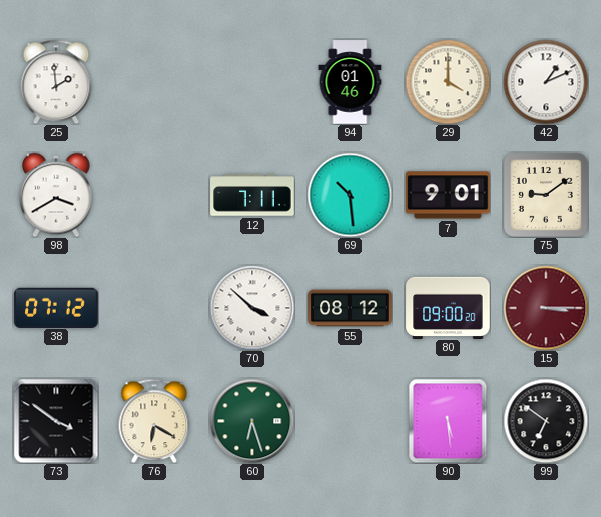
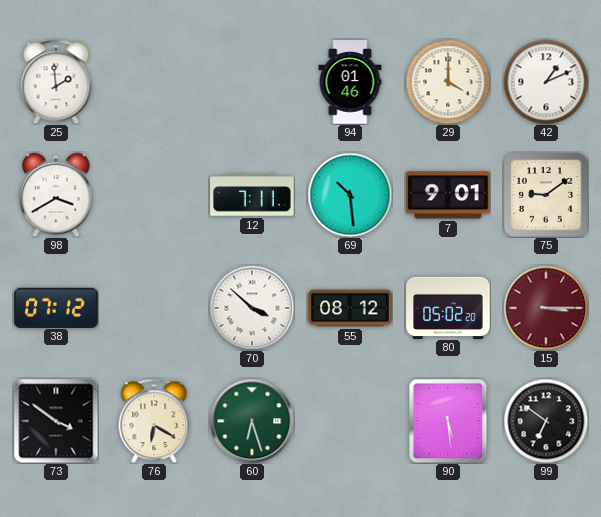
80: 09:00 -> 05:02
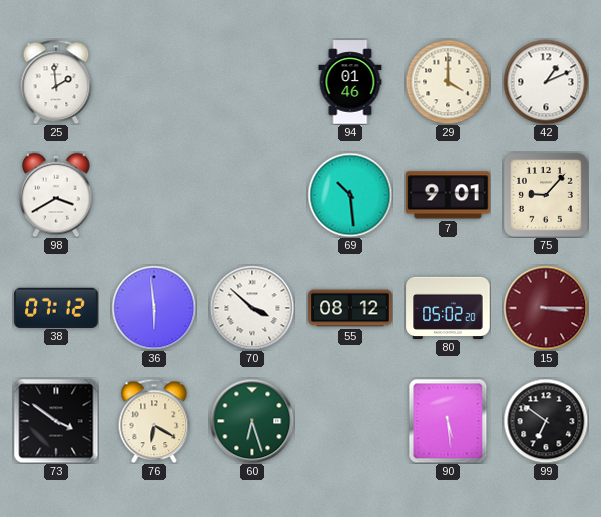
12: 7:11 -> none
75: 9:09 -> 9:07
36: none -> 5:59
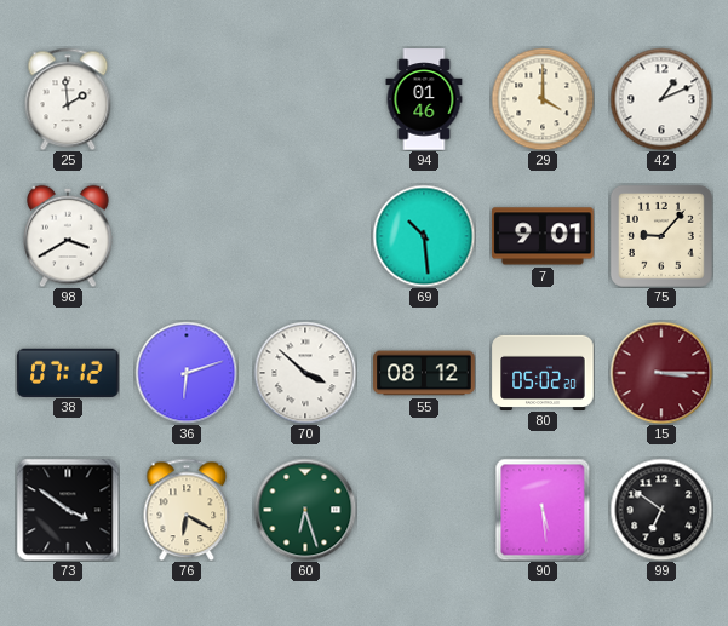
36: 5:59 -> 6:12
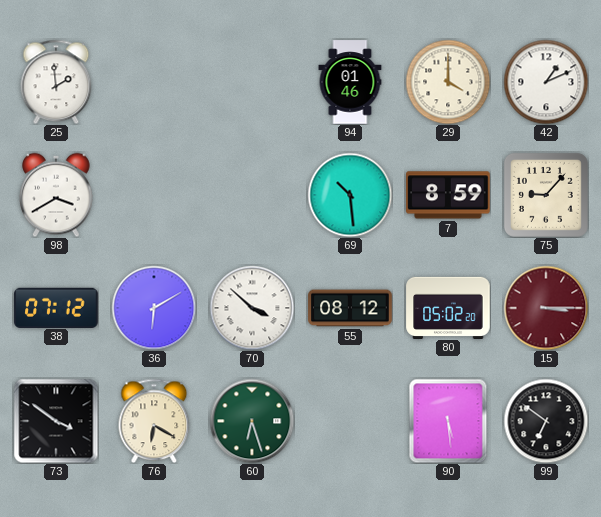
7: 9:01 -> 8:59
36: 6:12 -> 6:10
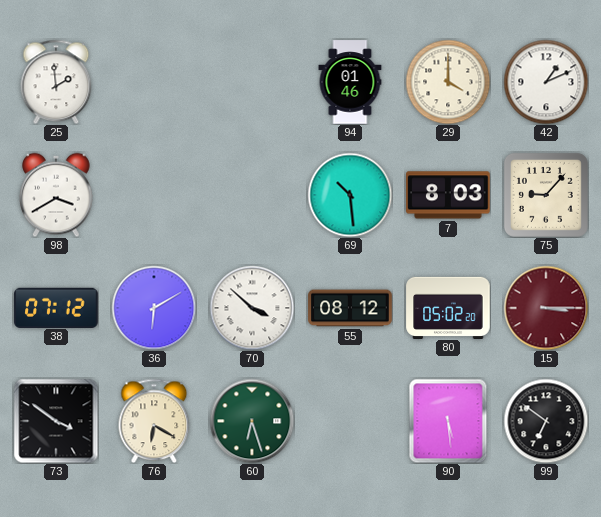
7: 8:59 -> 8:03
